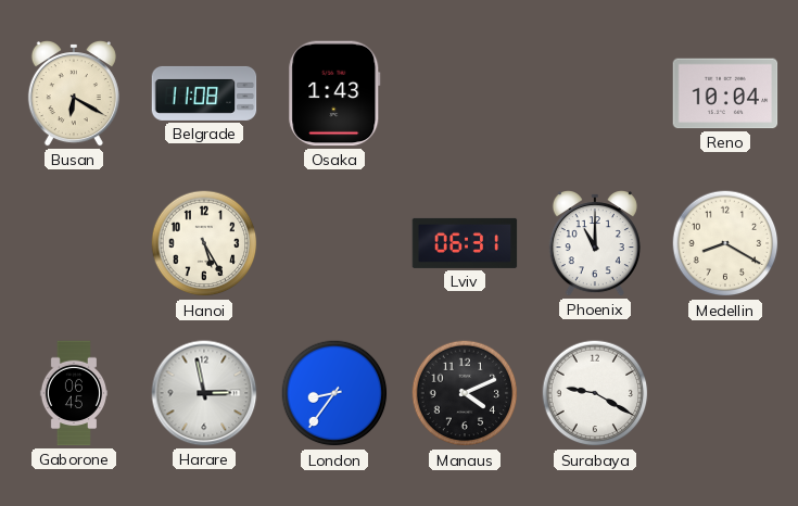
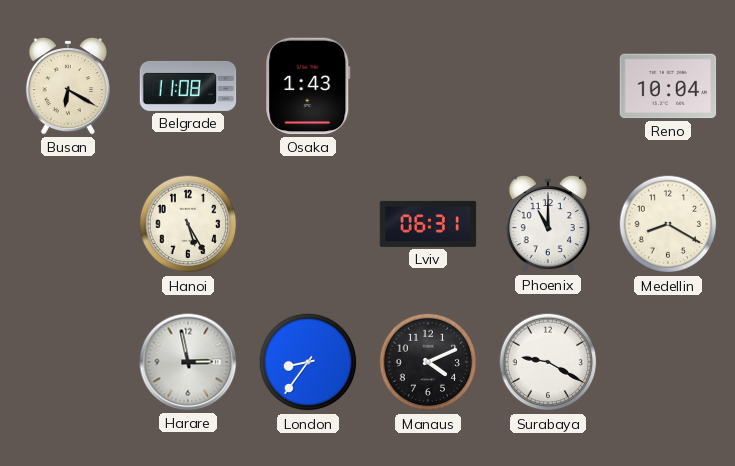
Gaborone: 06:45 -> none
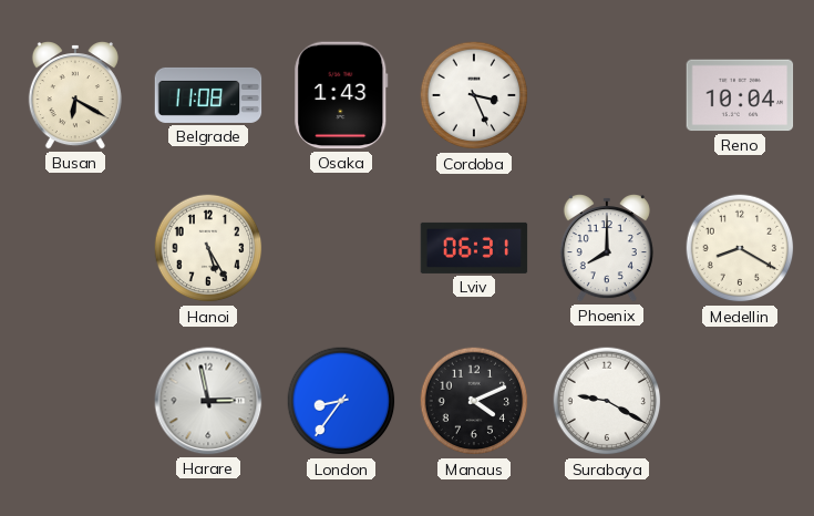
Cordoba: none -> 3:26
Phoenix: 11:00 -> 8:00
